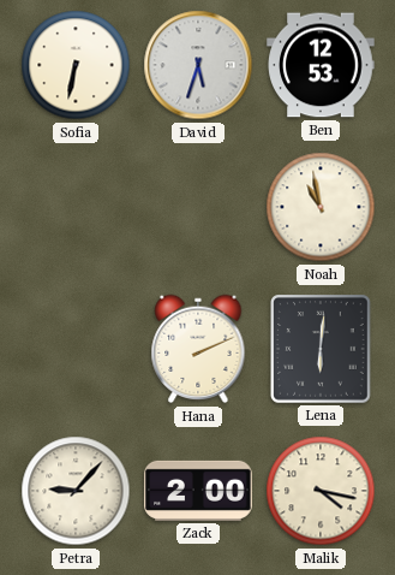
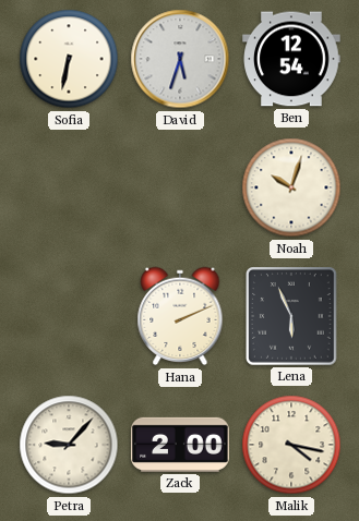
Ben: 12:53 -> 12:54
Noah: 10:58 -> 10:03
Lena: 6:01 -> 5:56
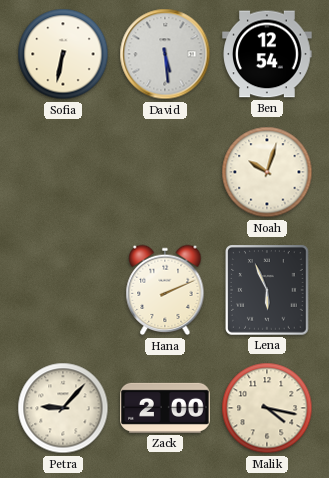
David: 5:33 -> 5:29
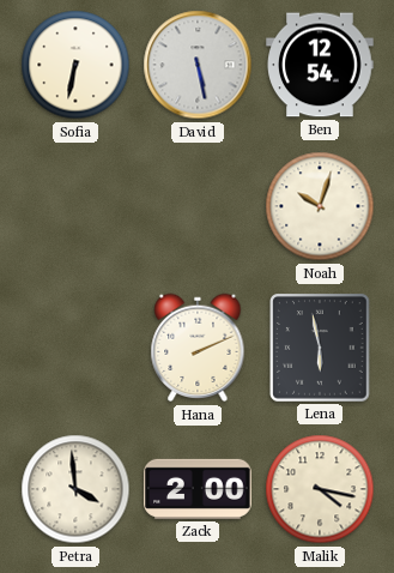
David: 5:29 -> 5:28
Lena: 5:56 -> 5:58
Petra: 9:07 -> 3:59
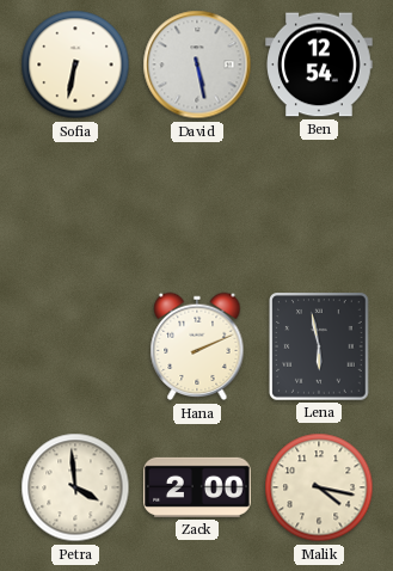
Noah: 10:03 -> none
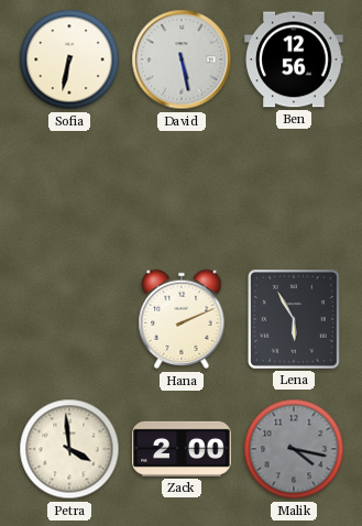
Ben: 12:54 -> 12:56
Lena: 5:58 -> 5:55
Malik dial: cream -> grey
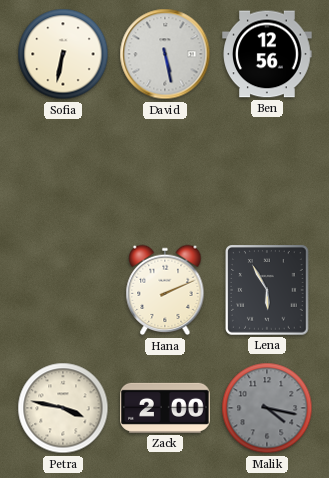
Petra: 3:59 -> 3:47
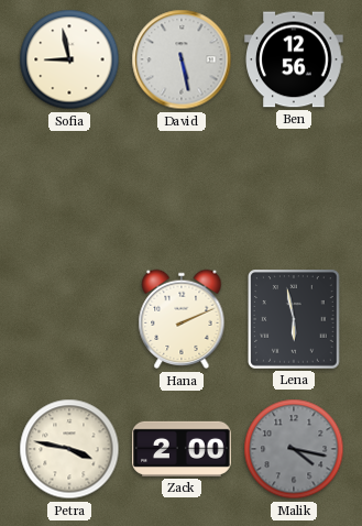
Sofia: 6:32 -> 8:58
Lena: 5:55 -> 5:58
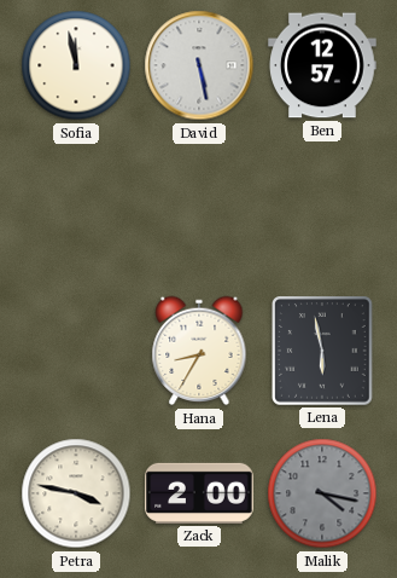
Sofia: 8:58 -> 11:58
Ben: 12:56 -> 12:57
Hana: 2:11 -> 8:35
